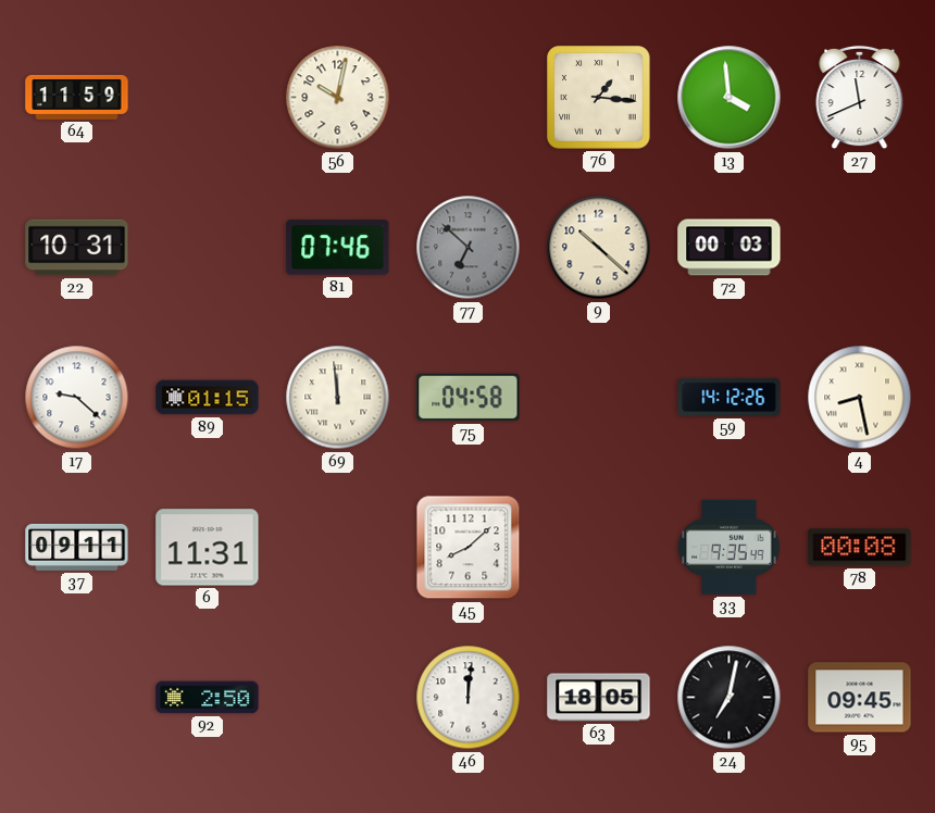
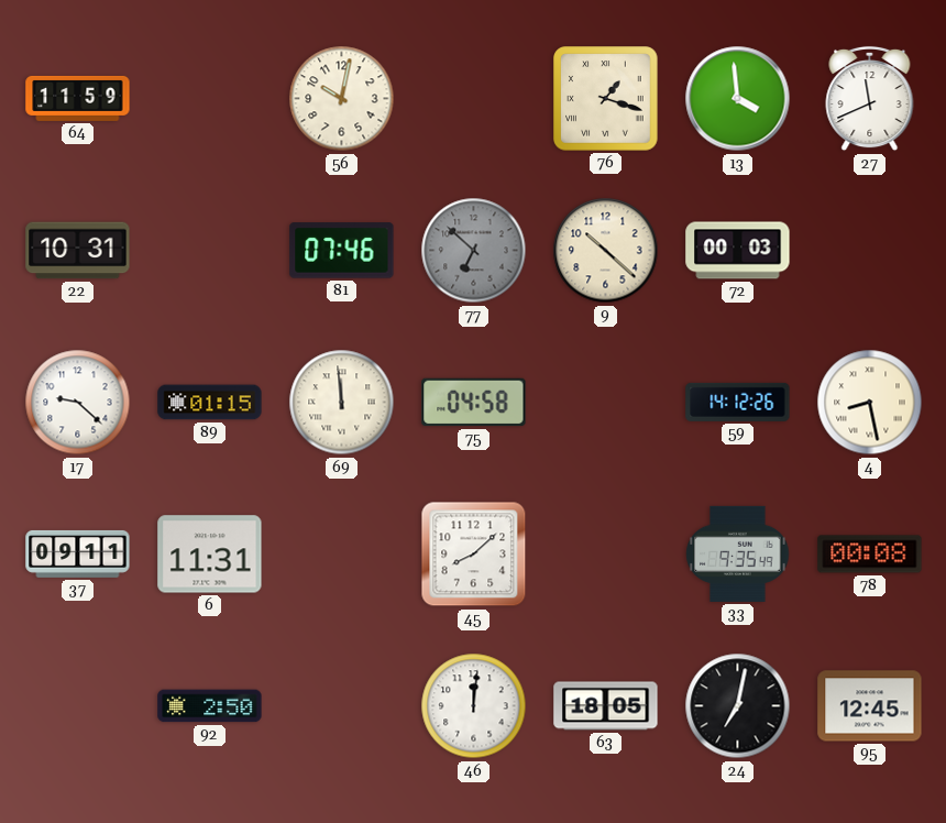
76: 1:16 -> 1:18
95: 09:45 -> 12:45
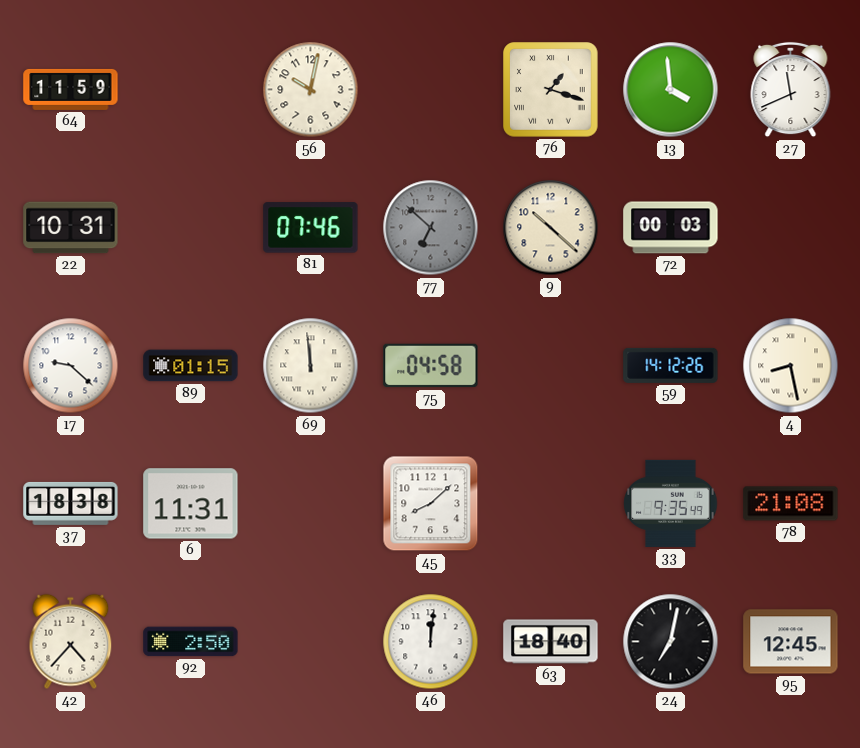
37: 09:11 -> 18:38
78: 00:08 -> 21:08
42: none -> 4:37
63: 18:05 -> 18:40
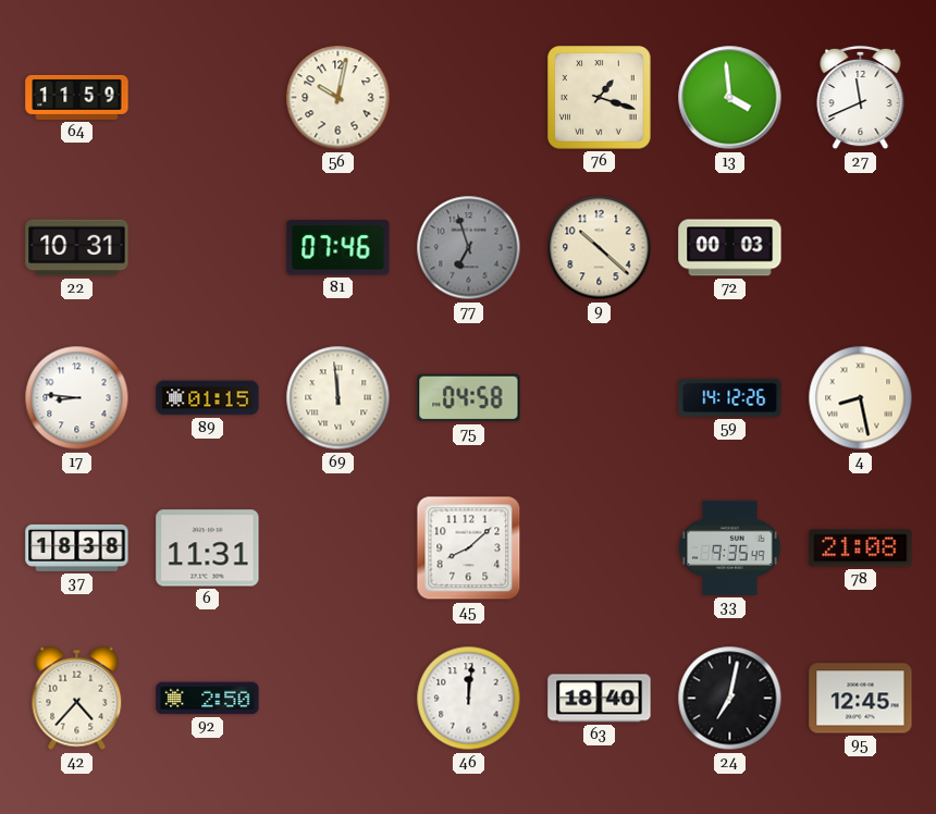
77: 6:52 -> 6:57
17: 9:22 -> 8:46
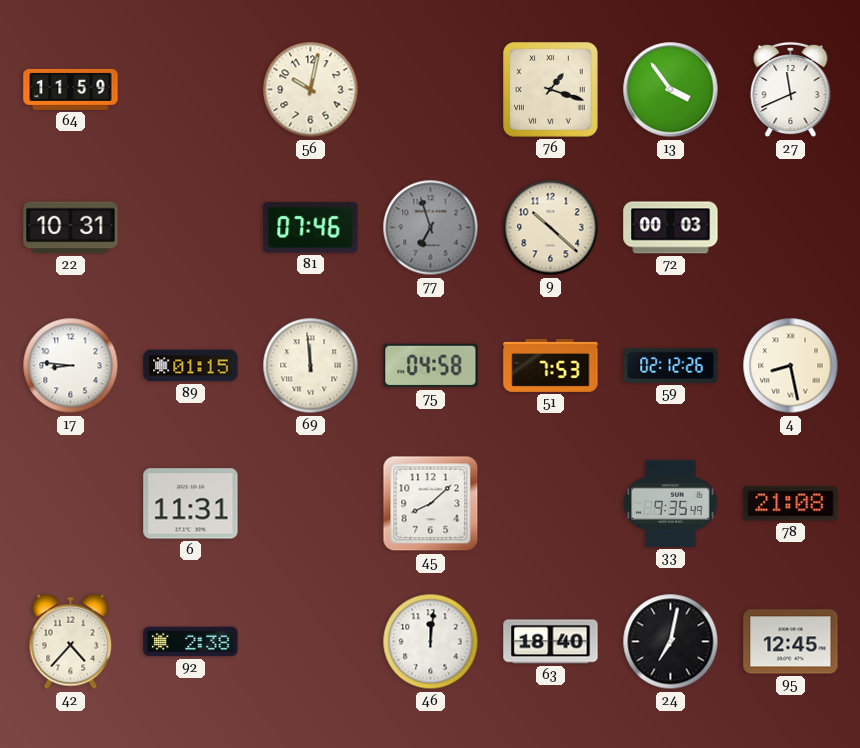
13: 3:59 -> 3:54
51: none -> 7:53
59: 14:12 -> 02:12
37: 18:38 -> none
92: 2:50 -> 2:38
